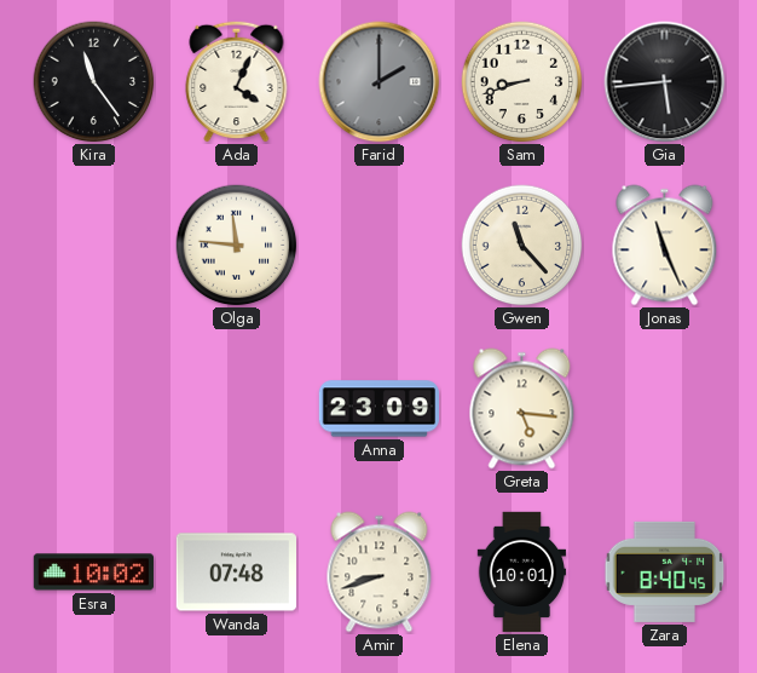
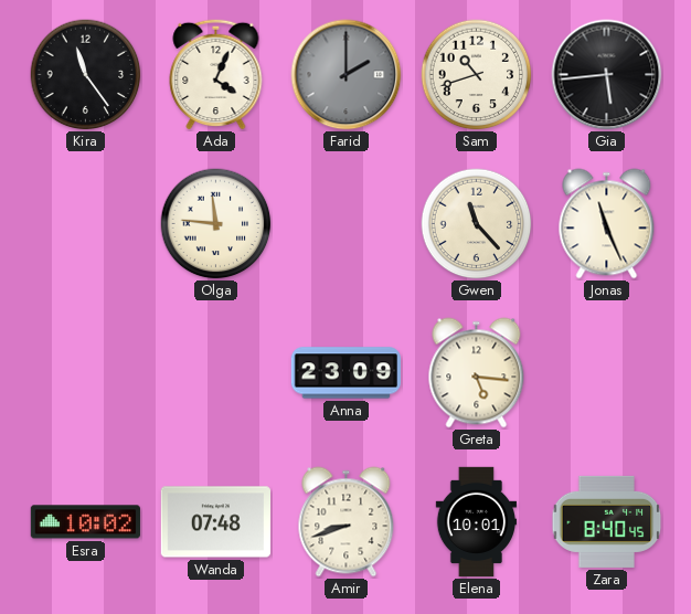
Sam: 8:42 -> 10:42
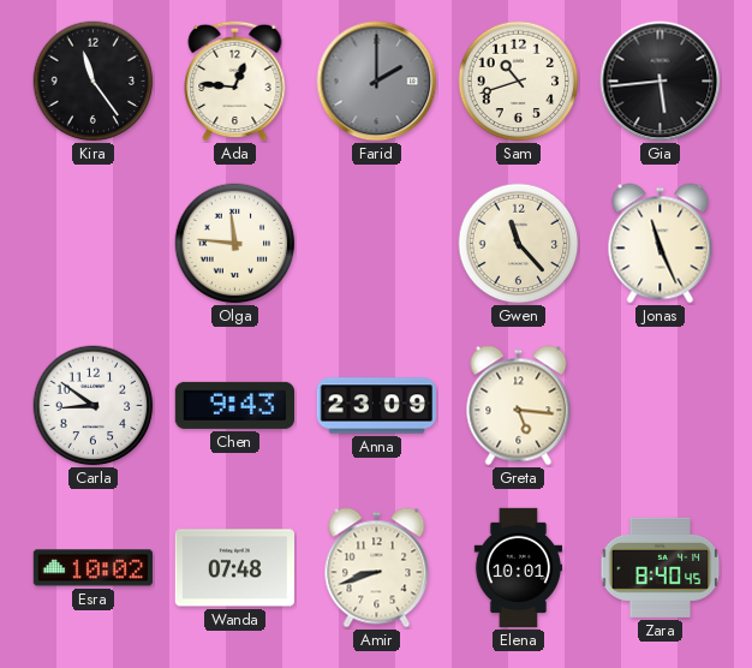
Ada: 4:04 -> 12:46
Carla: none -> 8:51
Chen: none -> 9:43
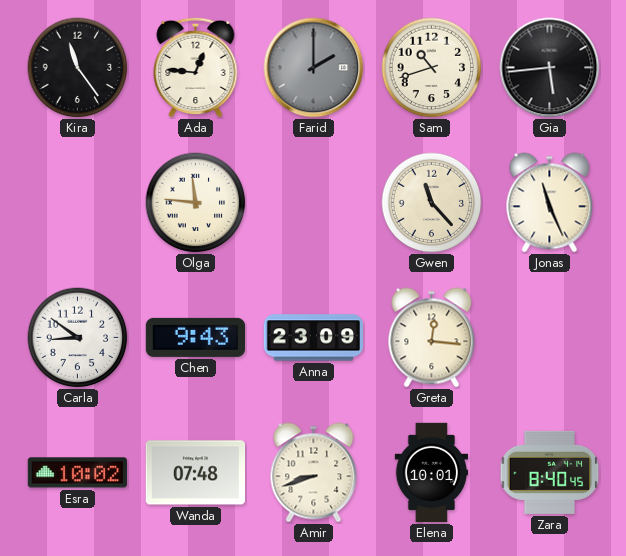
Greta: 5:16 -> 12:16
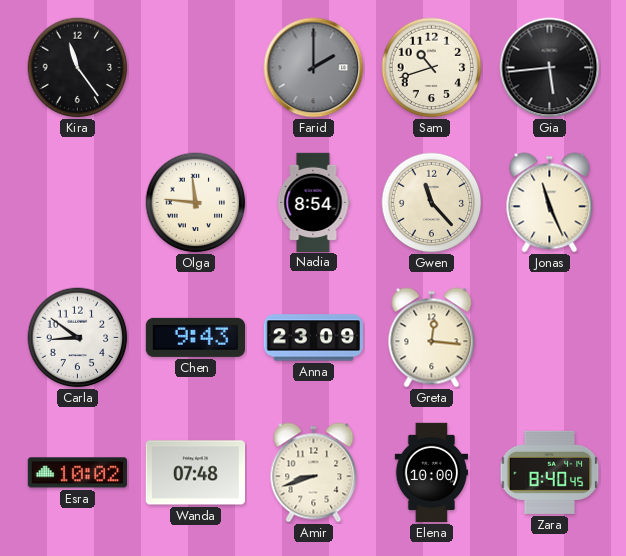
Ada: 12:46 -> none
Nadia: none -> 8:54
Elena: 10:01 -> 10:00
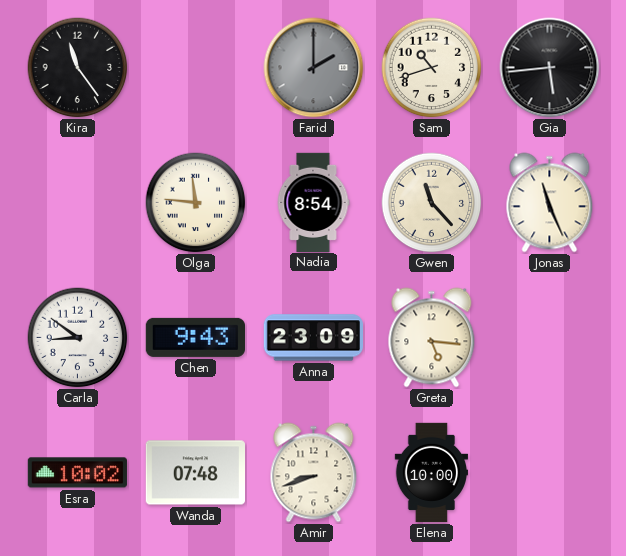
Greta: 12:16 -> 5:16
Zara: 8:40 -> none
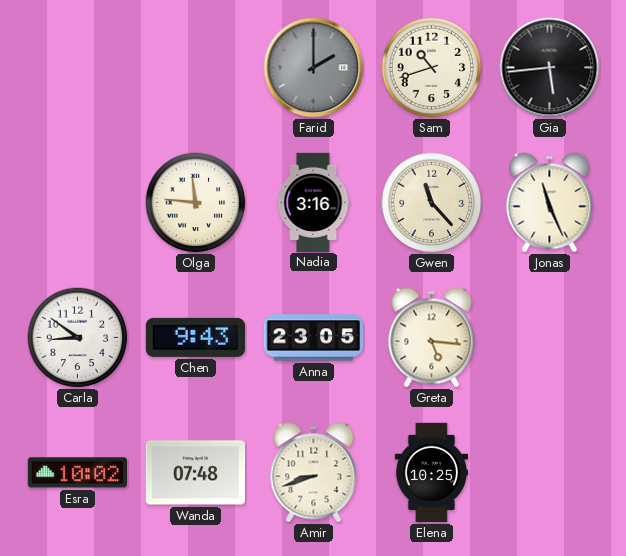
Kira: 11:24 -> none
Nadia: 8:54 -> 3:16
Anna: 23:09 -> 23:05
Elena: 10:00 -> 10:25
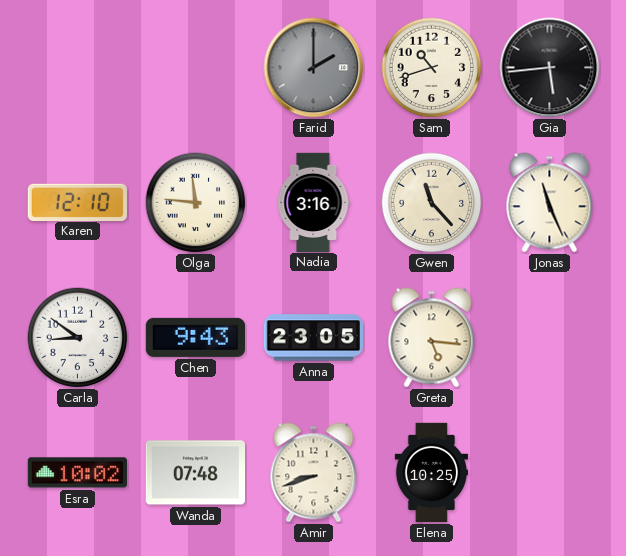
Karen: none -> 12:10
